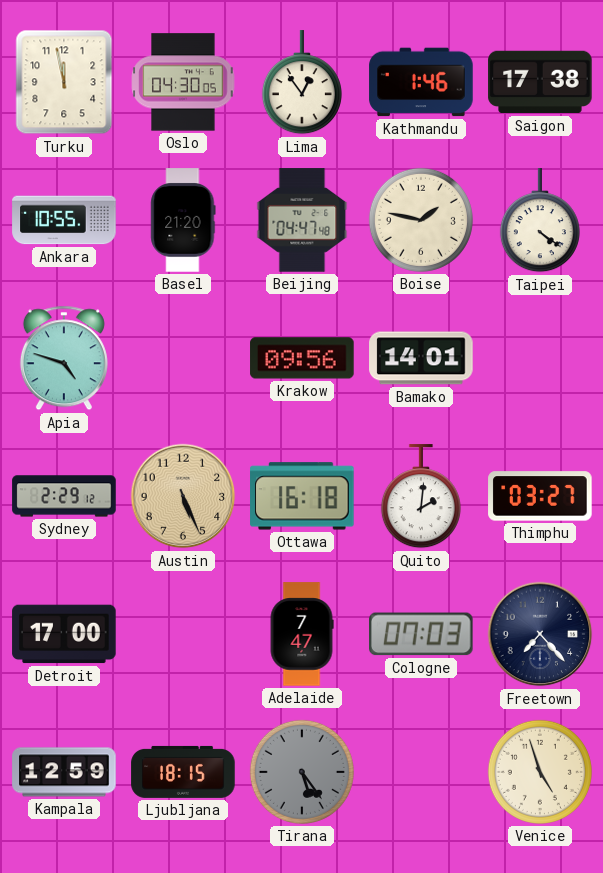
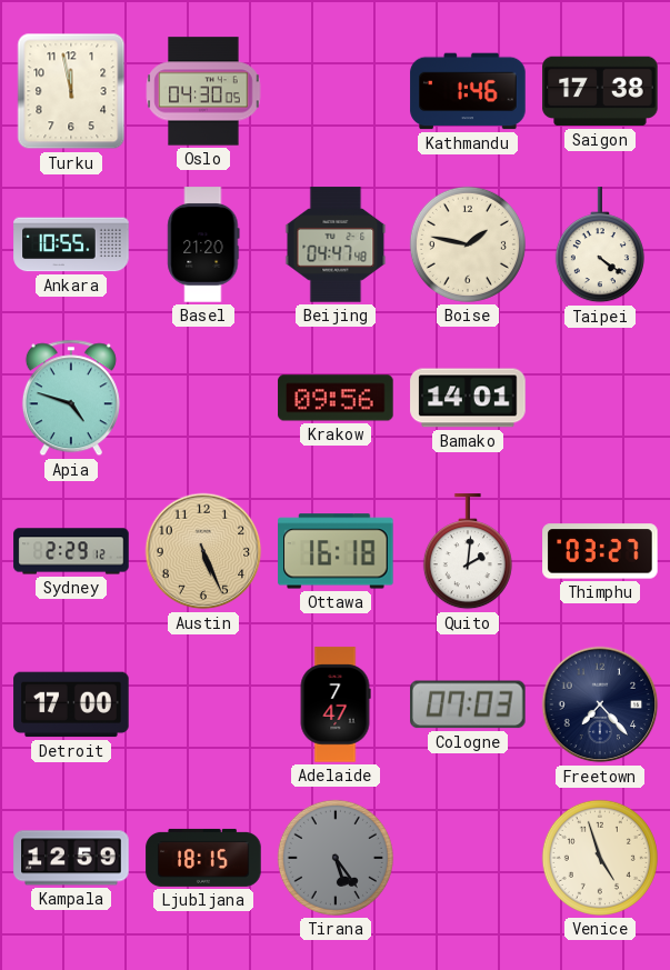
Lima: 12:54 -> none
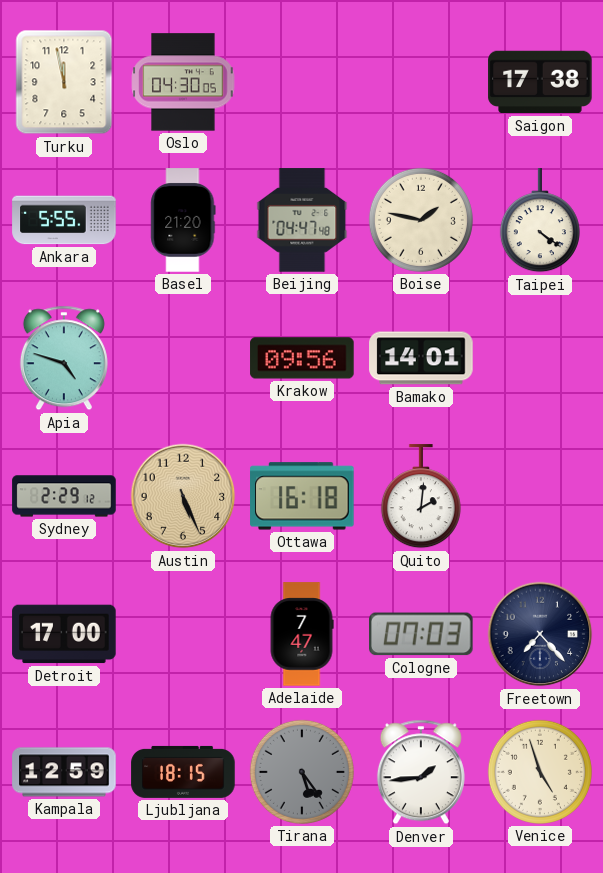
Kathmandu: 1:46 -> none
Ankara: 10:55 -> 5:55
Thimphu: 03:27 -> none
Denver: none -> 1:44
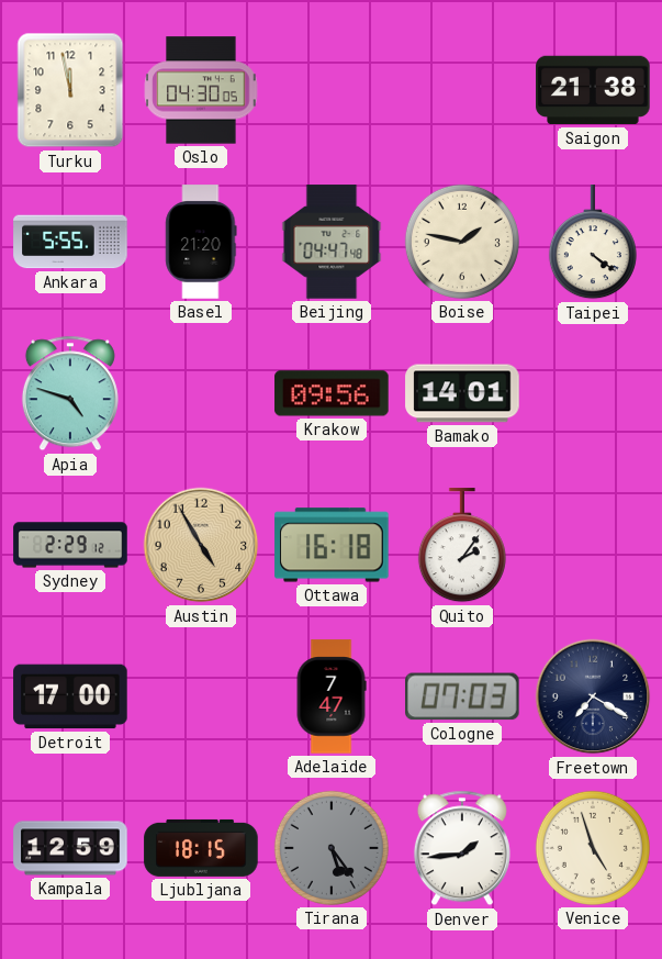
Saigon: 17:38 -> 21:38
Austin: 5:26 -> 4:55
Quito: 2:01 -> 2:06
Freetown: 7:23 -> 7:20
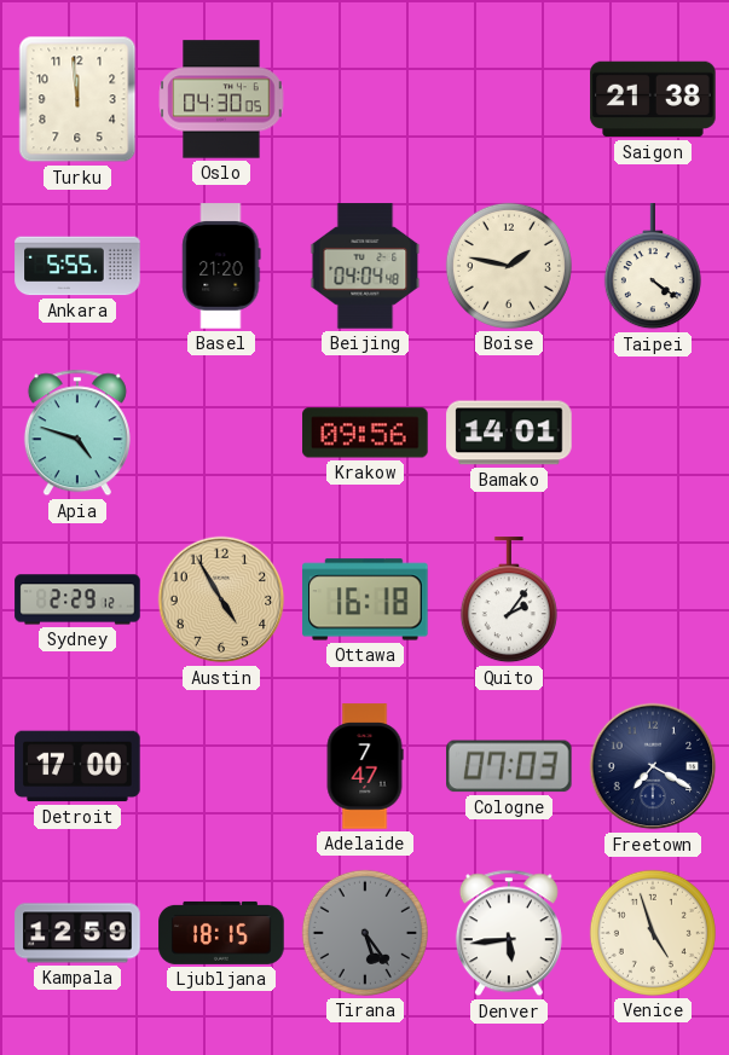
Turku: 11:58 -> 11:59
Beijing: 04:47 -> 04:04
Denver: 1:44 -> 5:44
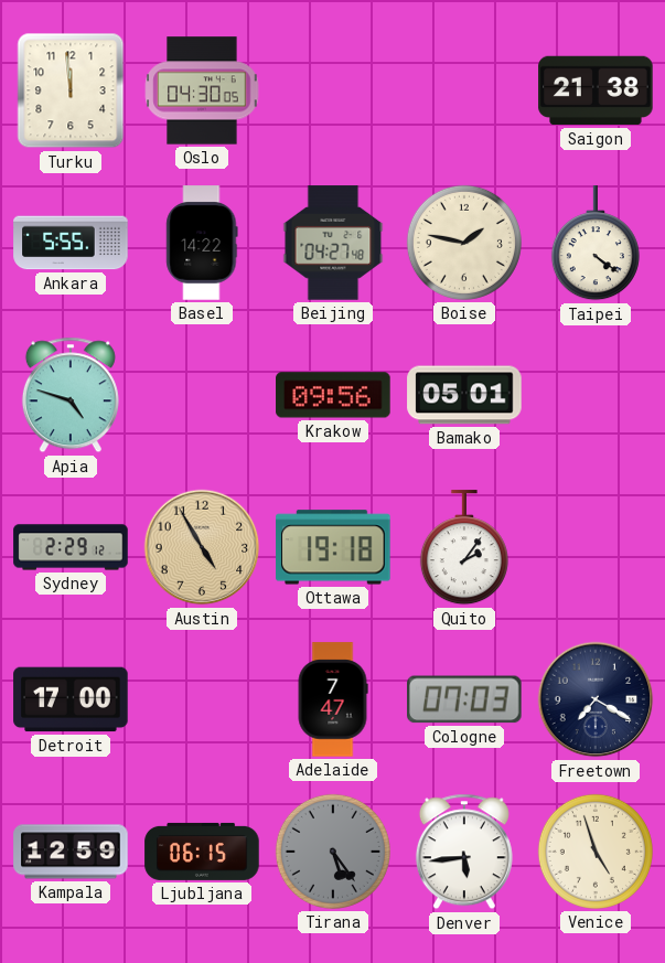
Basel: 21:20 -> 14:22
Beijing: 04:04 -> 04:27
Bamako: 14:01 -> 05:01
Ottawa: 16:18 -> 19:18
Ljubljana: 18:15 -> 06:15
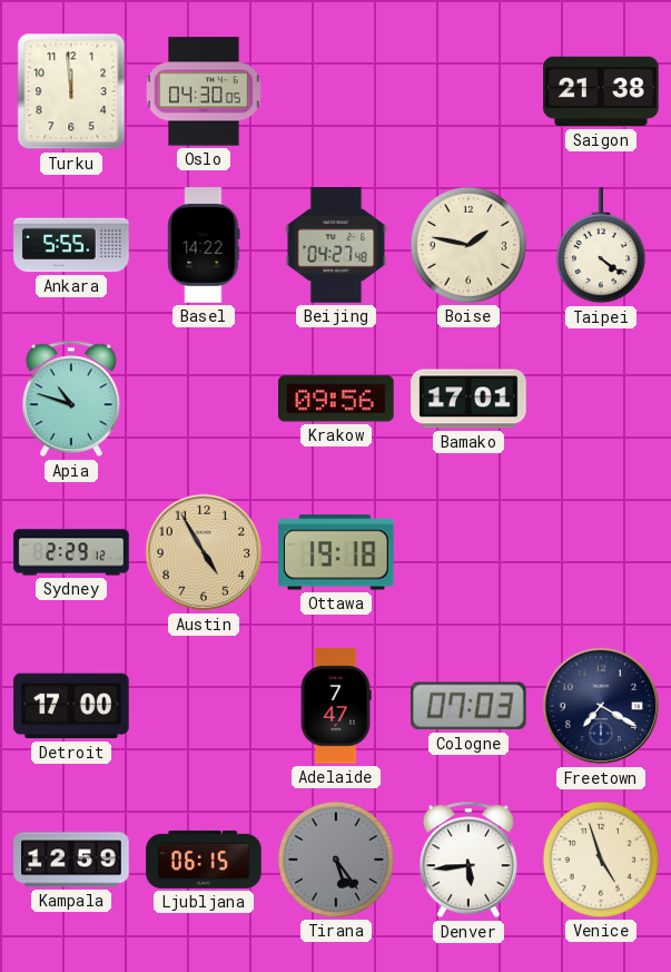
Apia: 4:48 -> 10:48
Bamako: 05:01 -> 17:01
Quito: 2:06 -> none
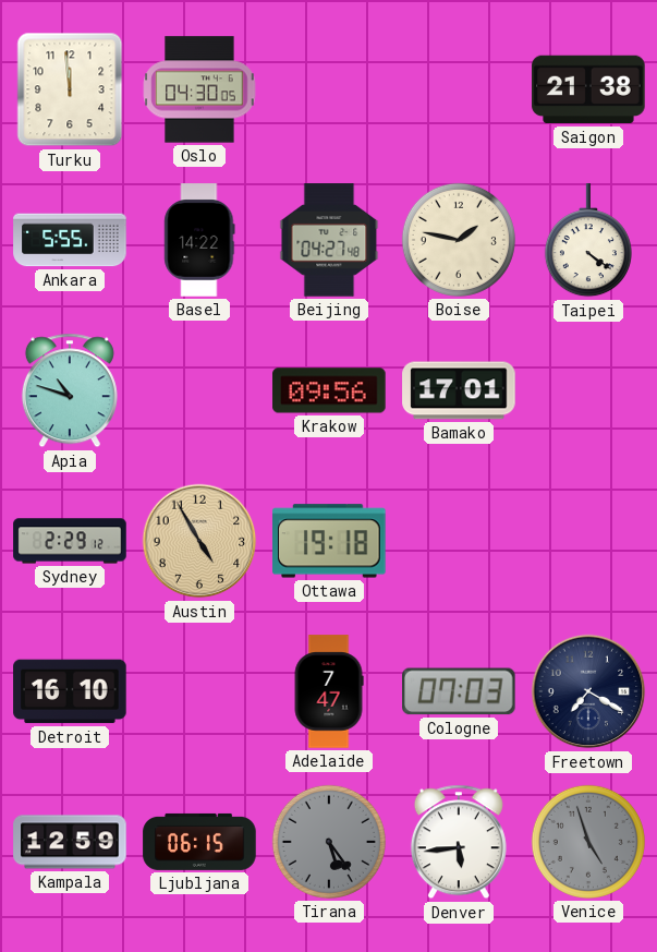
Detroit: 17:00 -> 16:10
Venice dial: cream -> grey
